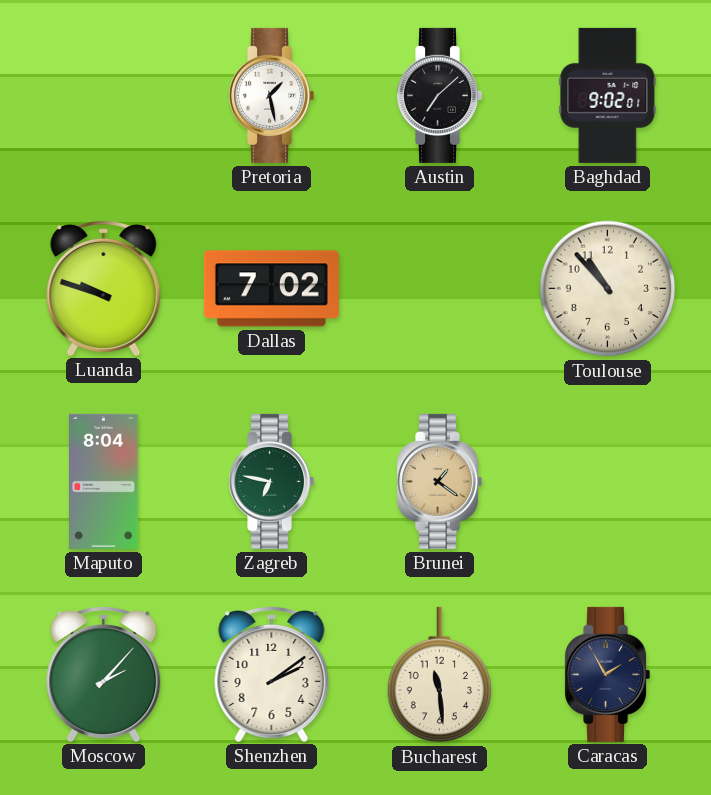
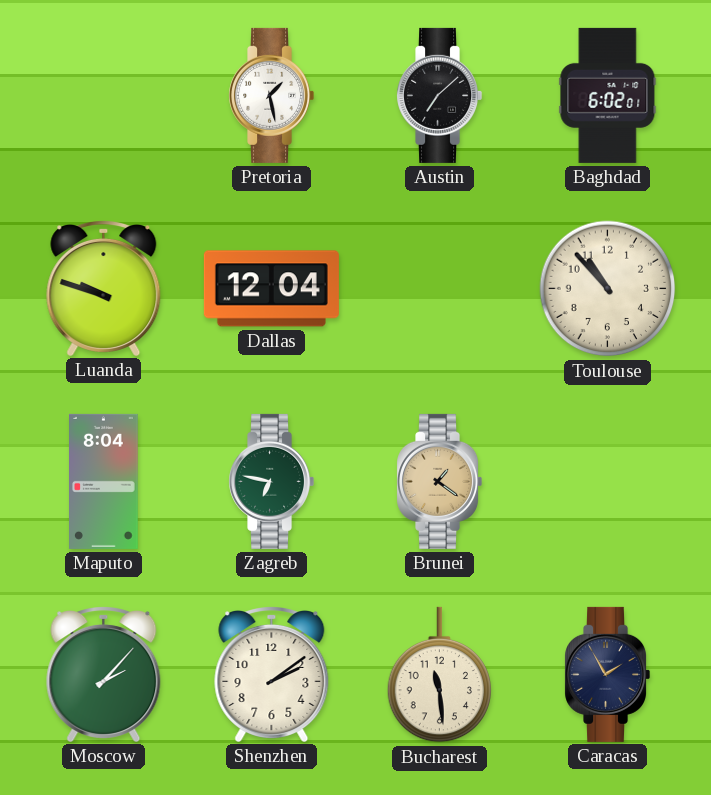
Baghdad: 9:02 -> 6:02
Dallas: 7:02 -> 12:04
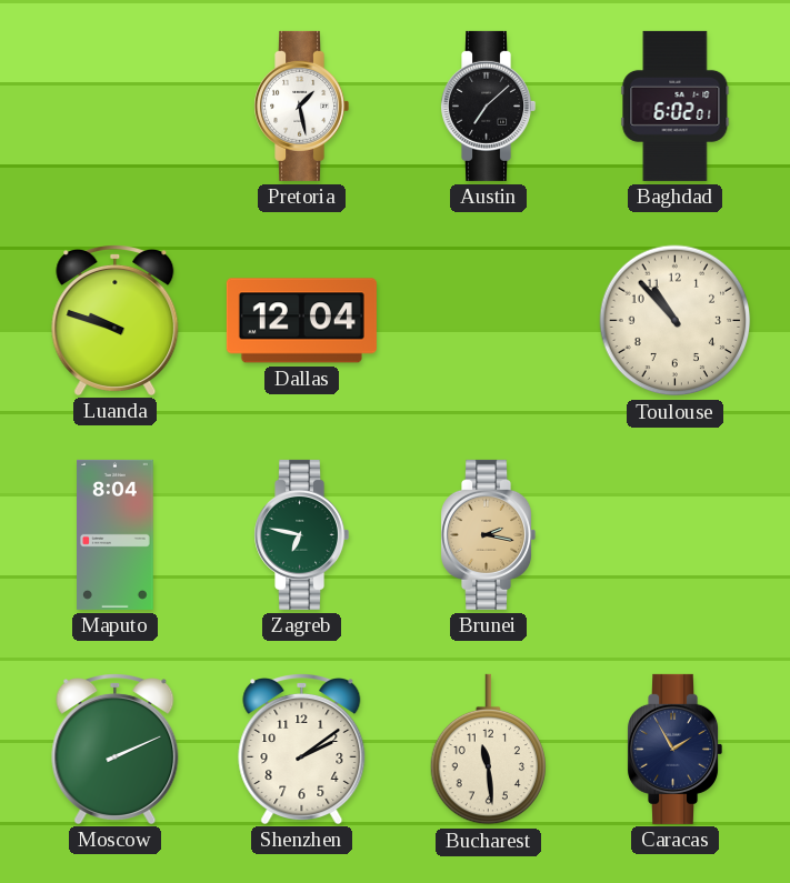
Brunei: 1:21 -> 2:17
Moscow: 2:07 -> 2:11
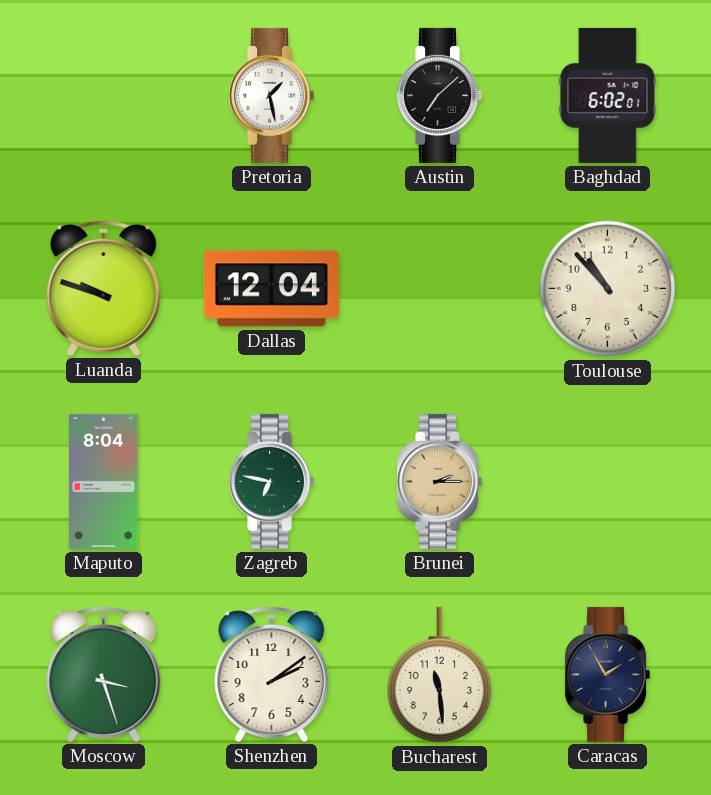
Brunei: 2:17 -> 2:15
Moscow: 2:11 -> 3:27
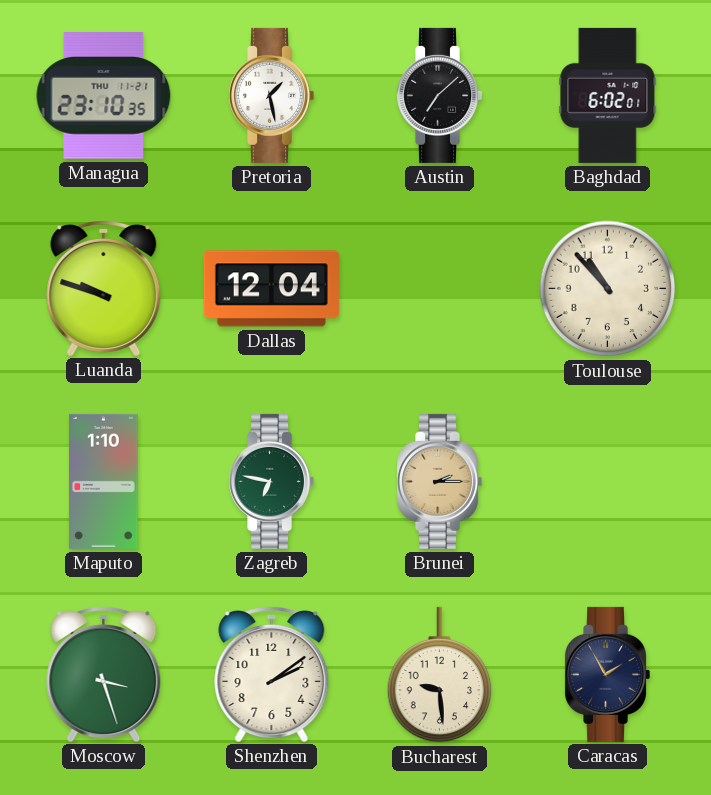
Managua: none -> 23:10
Maputo: 8:04 -> 1:10
Bucharest: 11:29 -> 9:29
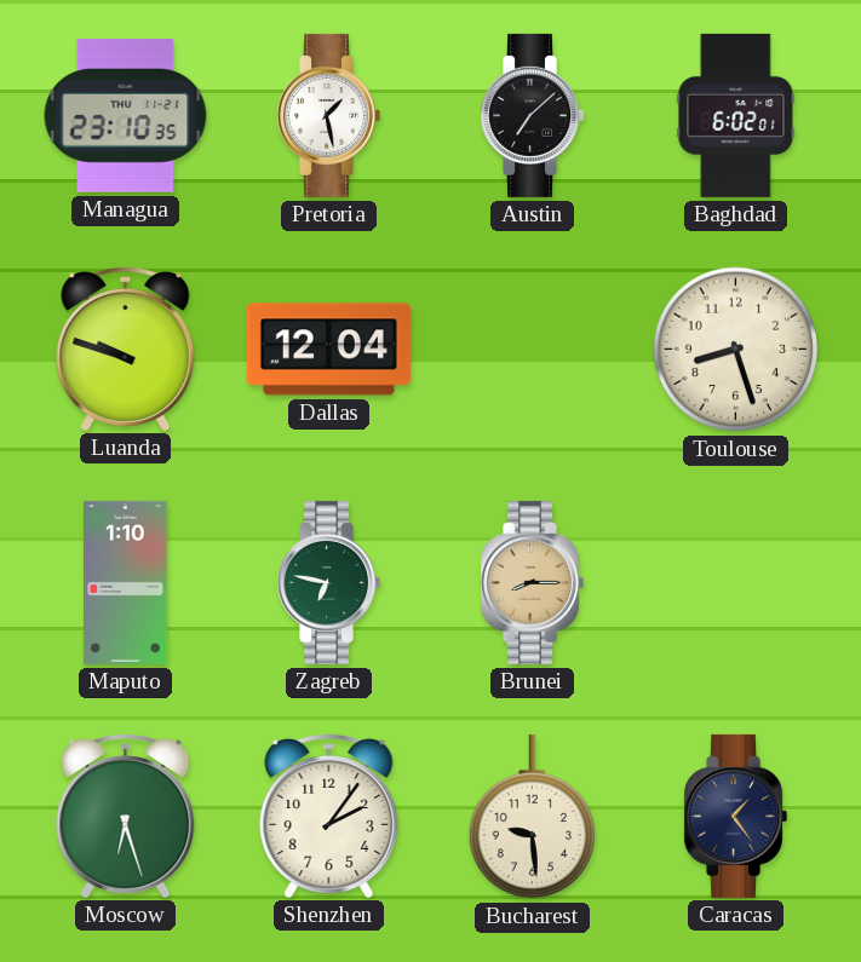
Toulouse: 10:53 -> 8:27
Brunei: 2:15 -> 8:15
Moscow: 3:27 -> 6:27
Shenzhen: 2:09 -> 2:06
Caracas: 1:55 -> 1:24
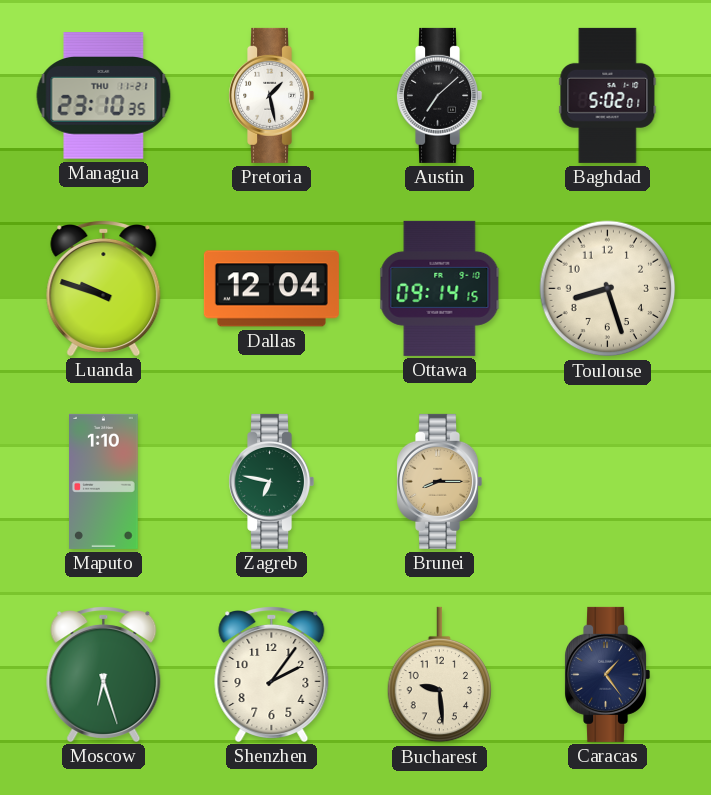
Baghdad: 6:02 -> 5:02
Ottawa: none -> 09:14
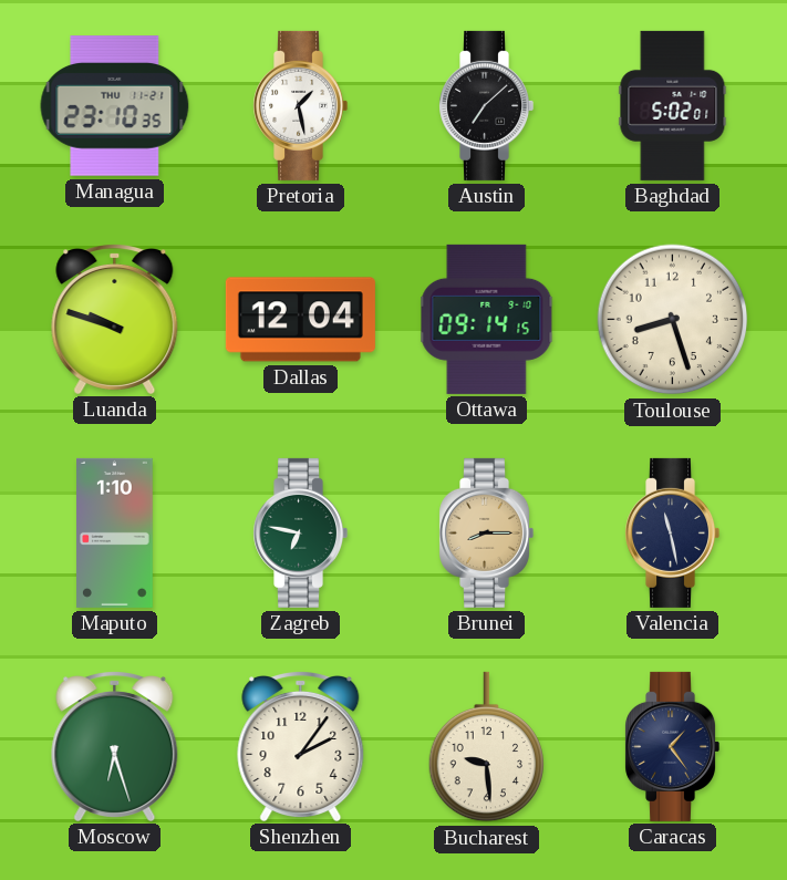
Valencia: none -> 11:28
